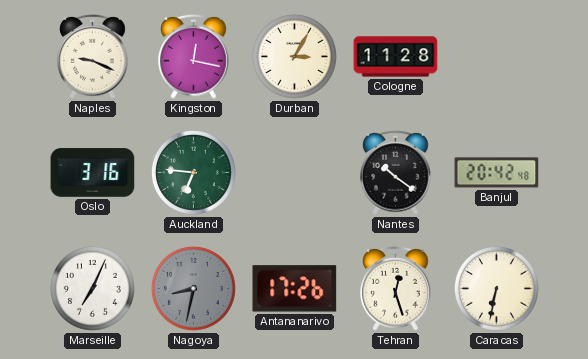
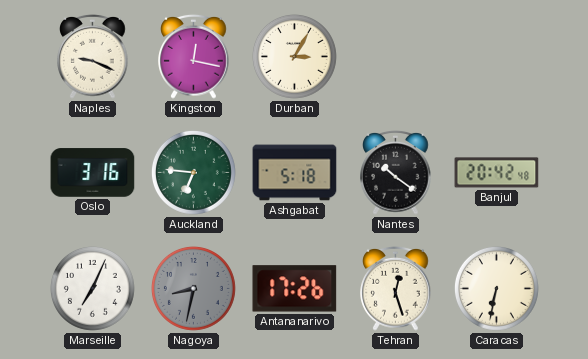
Cologne: 11:28 -> none
Ashgabat: none -> 5:18
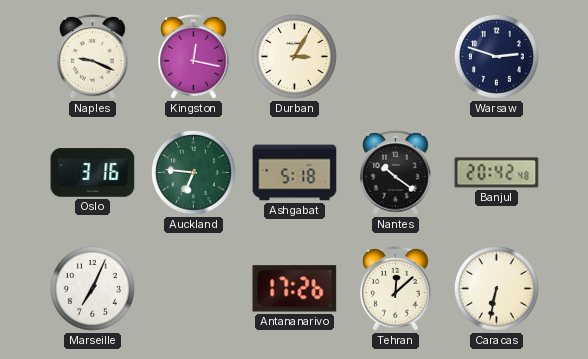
Warsaw: none -> 2:48
Nagoya: 8:32 -> none
Tehran: 12:27 -> 12:08
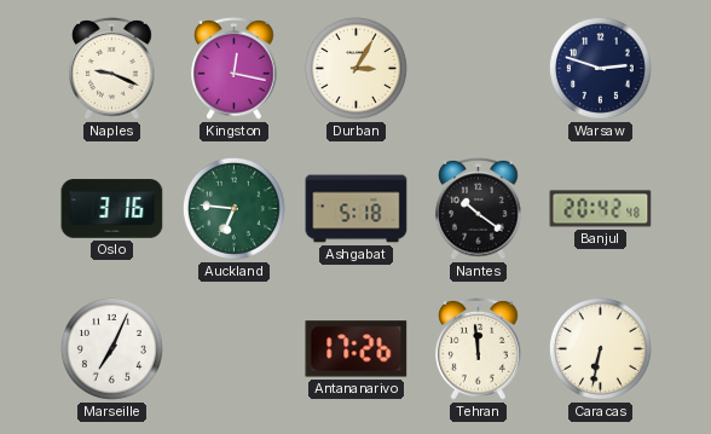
Tehran: 12:08 -> 11:59
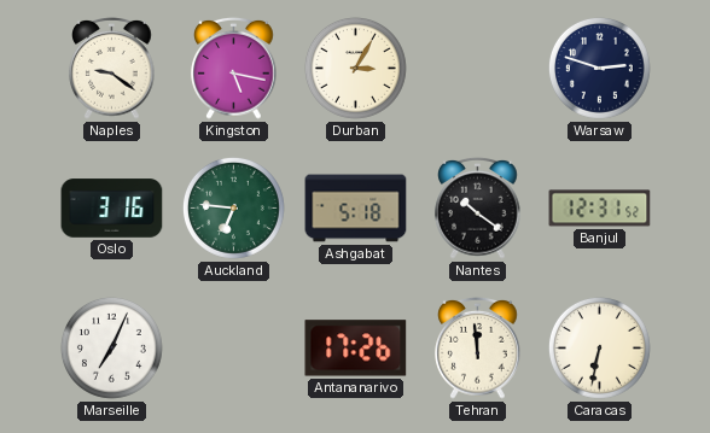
Naples: 9:19 -> 9:21
Kingston: 12:17 -> 5:17
Banjul: 20:42 -> 12:31
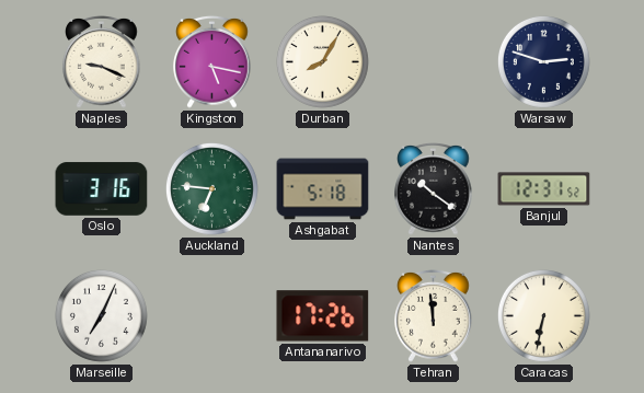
Naples: 9:21 -> 9:19
Durban: 3:05 -> 8:05
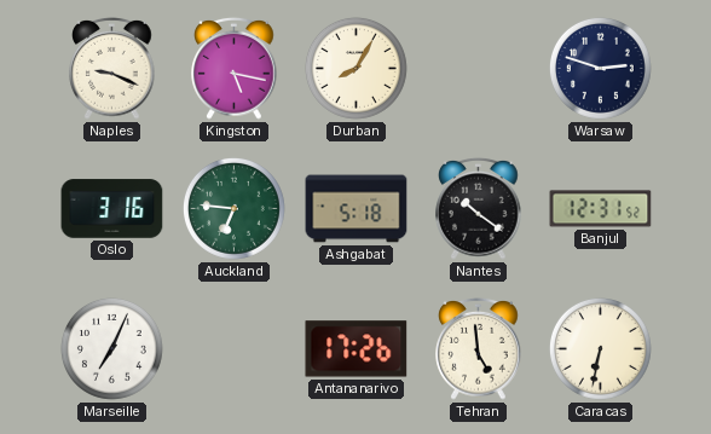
Tehran: 11:59 -> 4:59
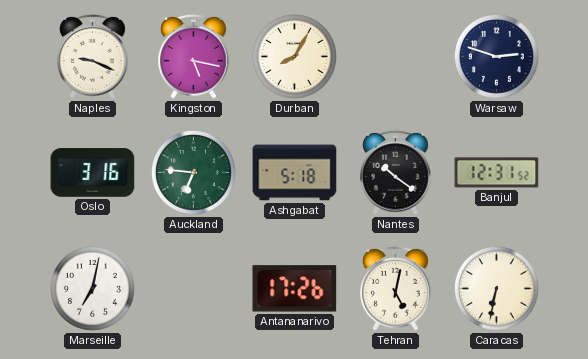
Marseille: 7:04 -> 7:02
Tehran: 4:59 -> 5:02
